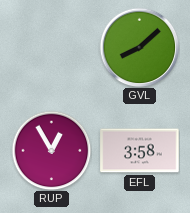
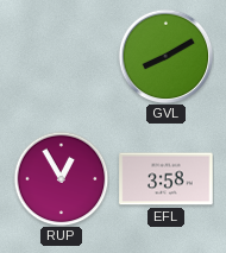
GVL: 8:08 -> 8:10
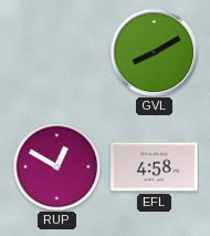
RUP: 12:55 -> 12:50
EFL: 3:58 -> 4:58
